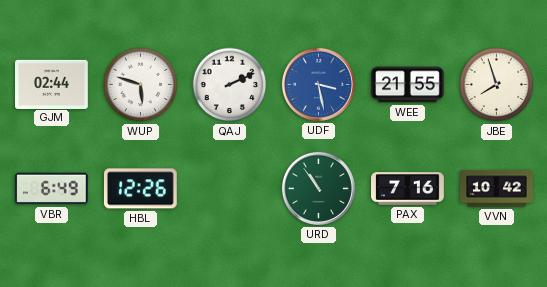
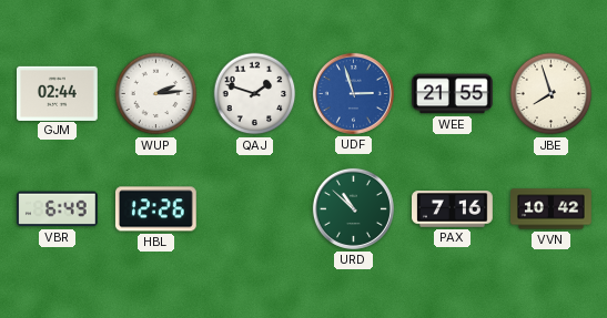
WUP: 5:48 -> 2:14
QAJ: 2:11 -> 1:48
UDF: 3:28 -> 2:57
URD: 10:54 -> 10:52
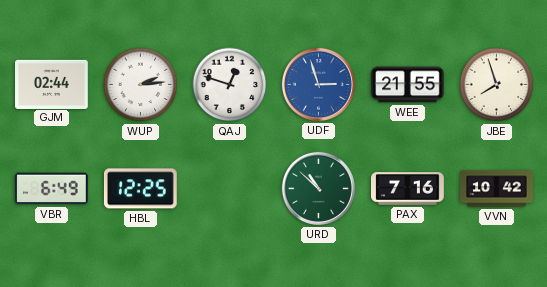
QAJ: 1:48 -> 12:48
HBL: 12:26 -> 12:25
